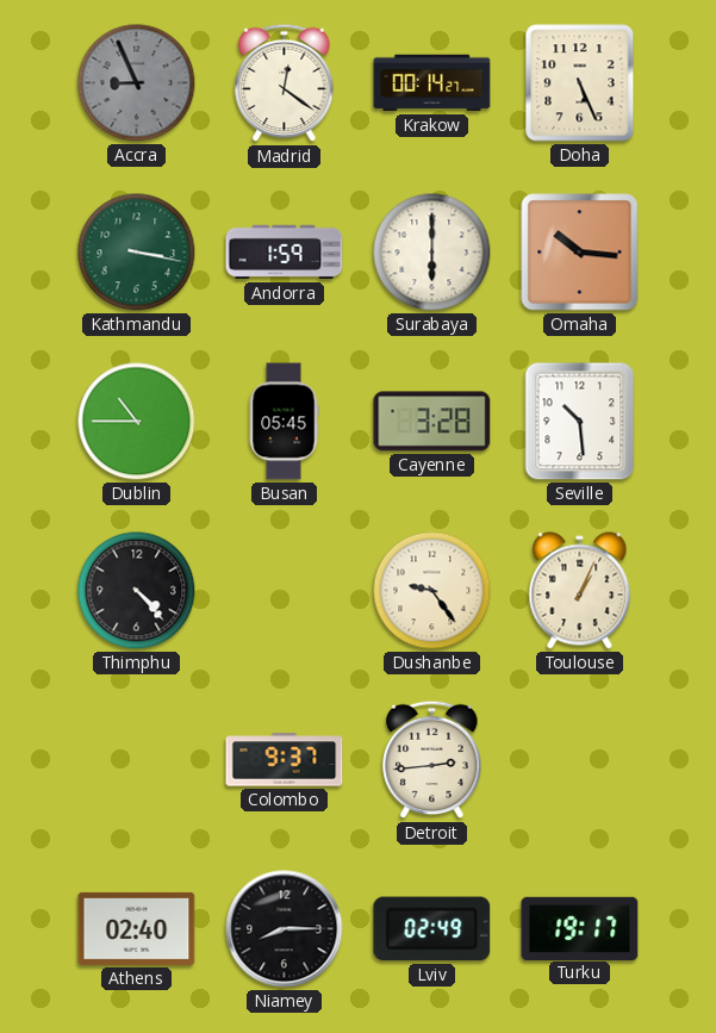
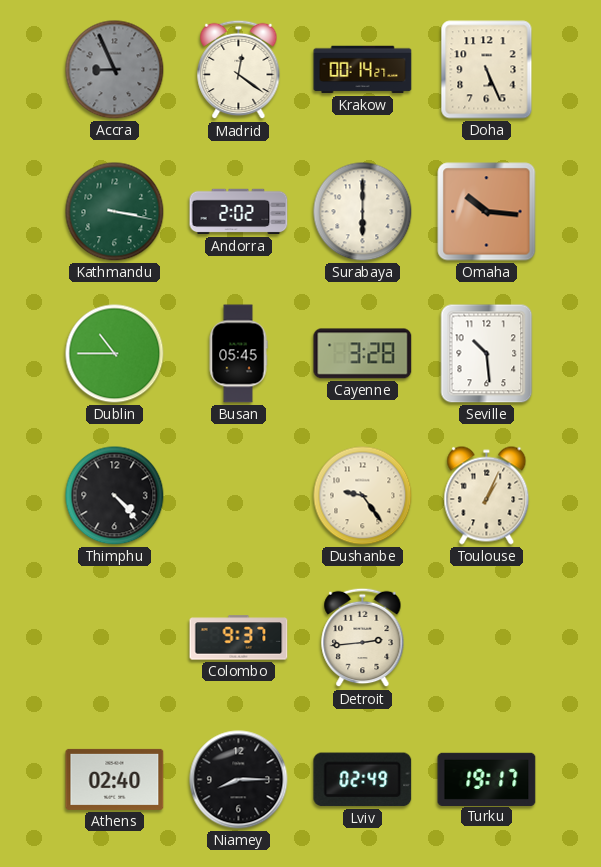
Andorra: 1:59 -> 2:02
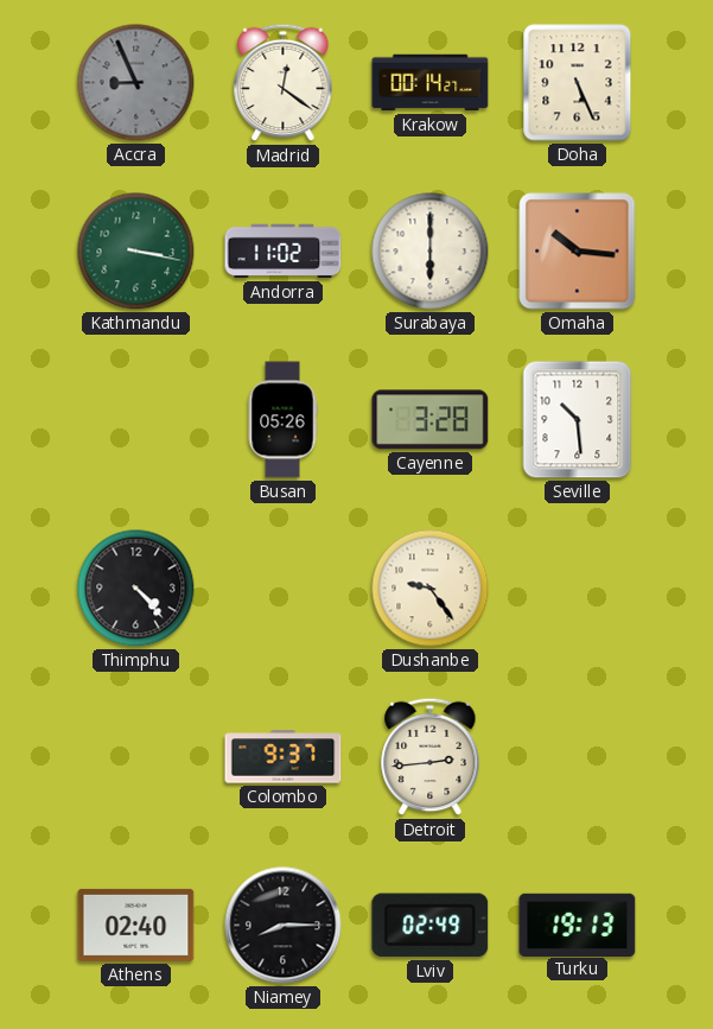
Andorra: 2:02 -> 11:02
Dublin: 10:45 -> none
Busan: 05:45 -> 05:26
Toulouse: 1:04 -> none
Turku: 19:17 -> 19:13
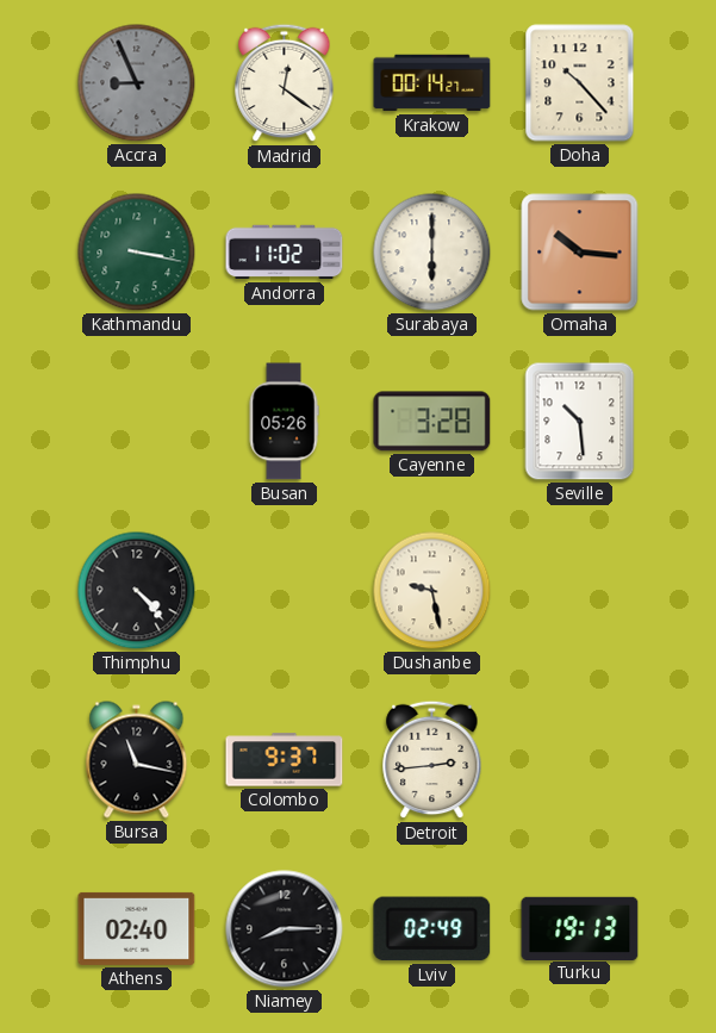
Doha: 5:26 -> 10:23
Dushanbe: 9:24 -> 9:28
Bursa: none -> 11:17
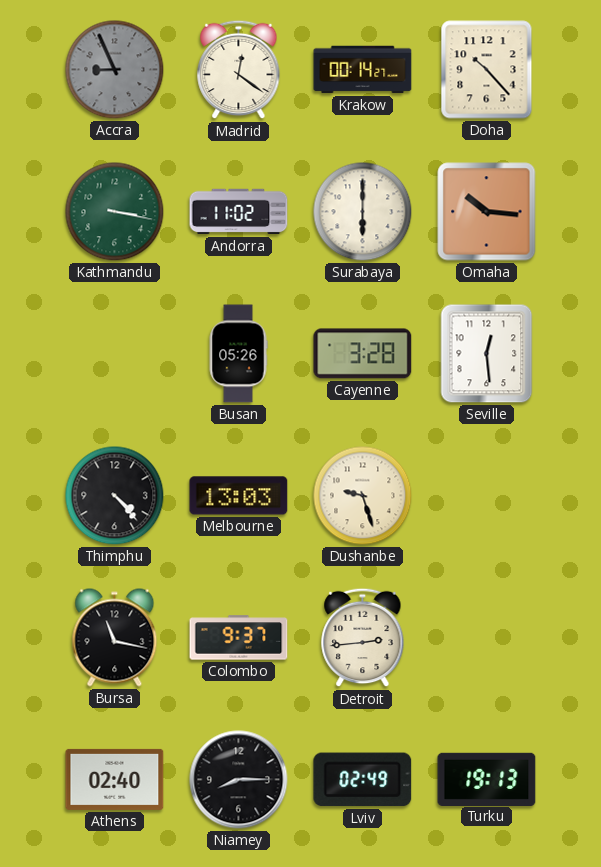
Seville: 10:29 -> 12:29
Melbourne: none -> 13:03
Dushanbe: 9:28 -> 9:27
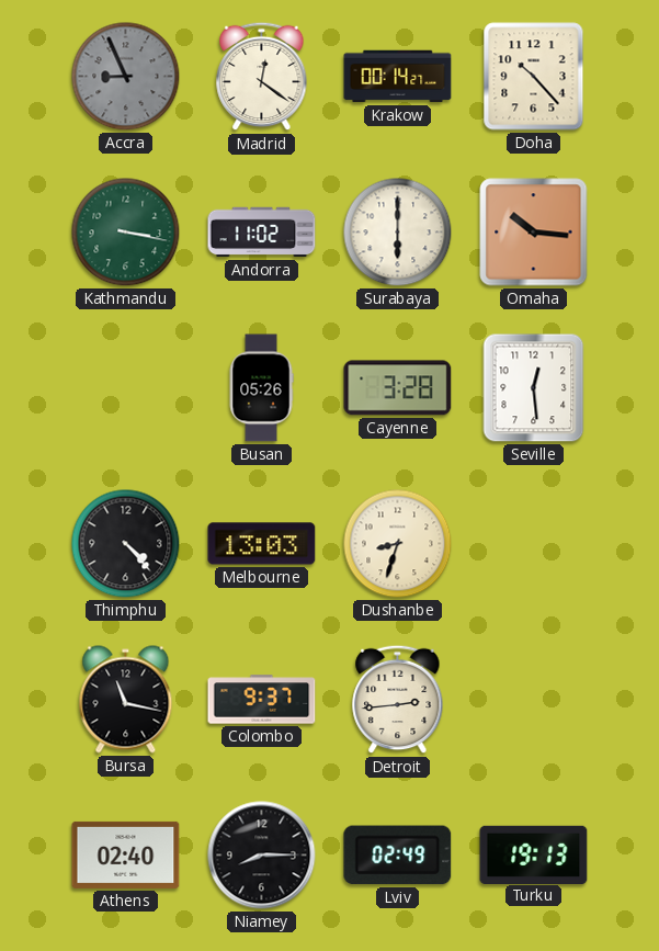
Dushanbe: 9:27 -> 8:33
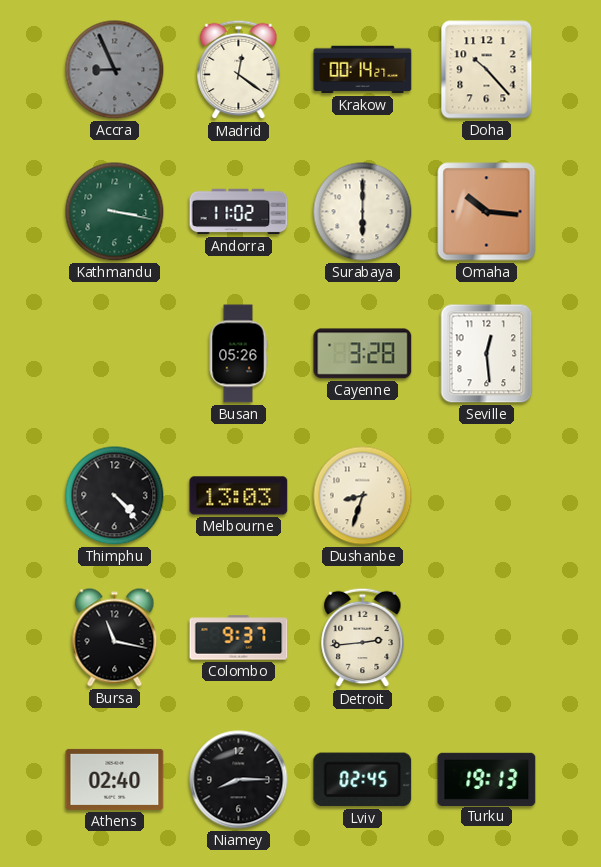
Lviv: 02:49 -> 02:45
